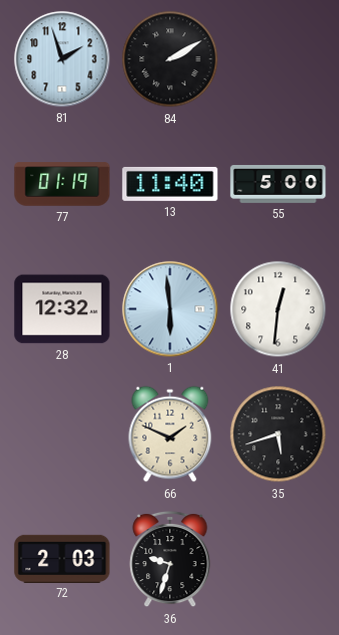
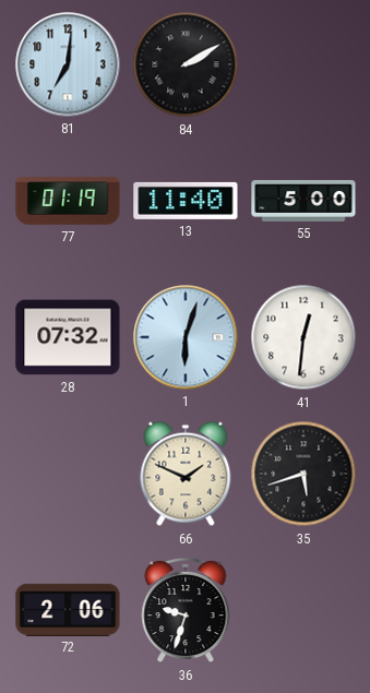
81: 1:57 -> 7:01
28: 12:32 -> 07:32
1: 5:59 -> 6:03
72: 2:03 -> 2:06
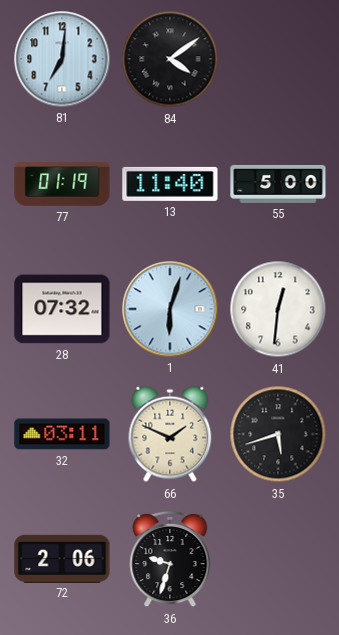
84: 2:10 -> 4:09
32: none -> 03:11
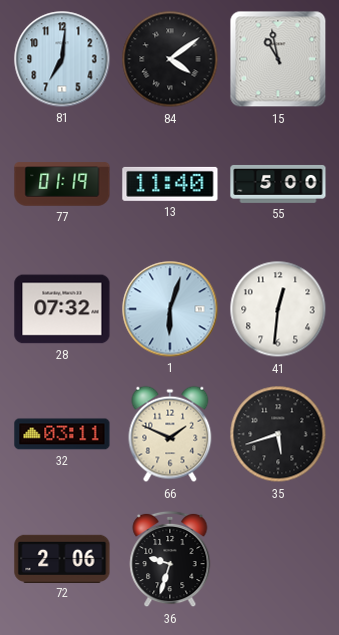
15: none -> 10:58
